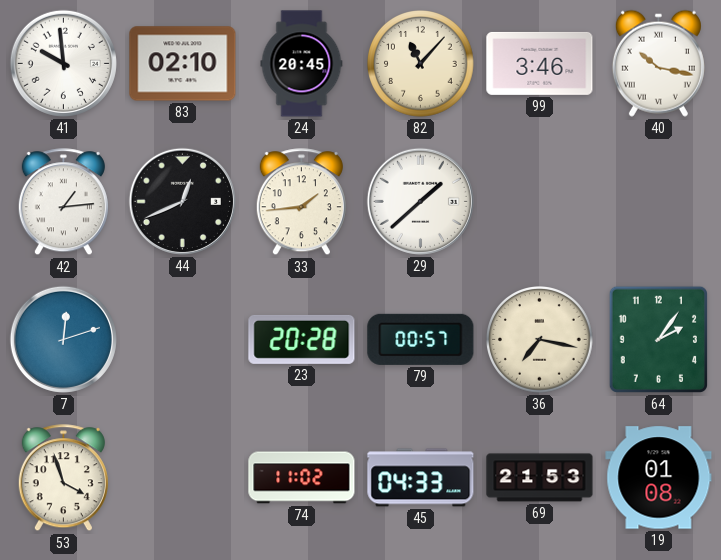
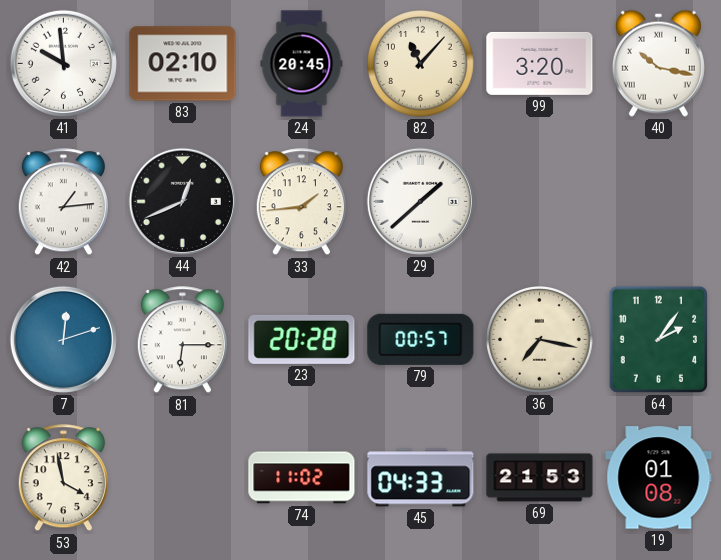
99: 3:46 -> 3:20
81: none -> 6:15
53: 3:57 -> 3:58
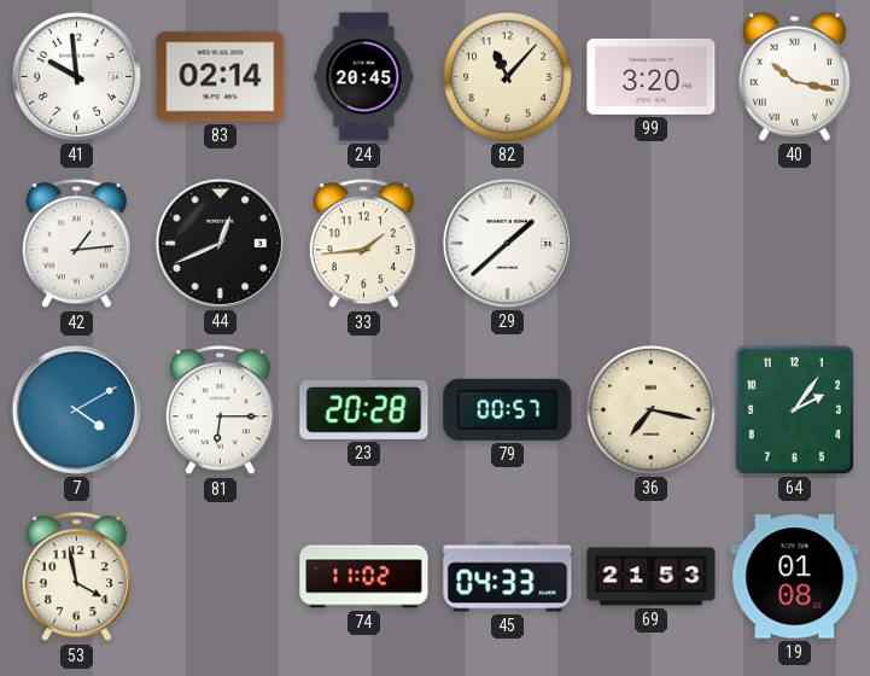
83: 02:10 -> 02:14
7: 12:12 -> 4:10
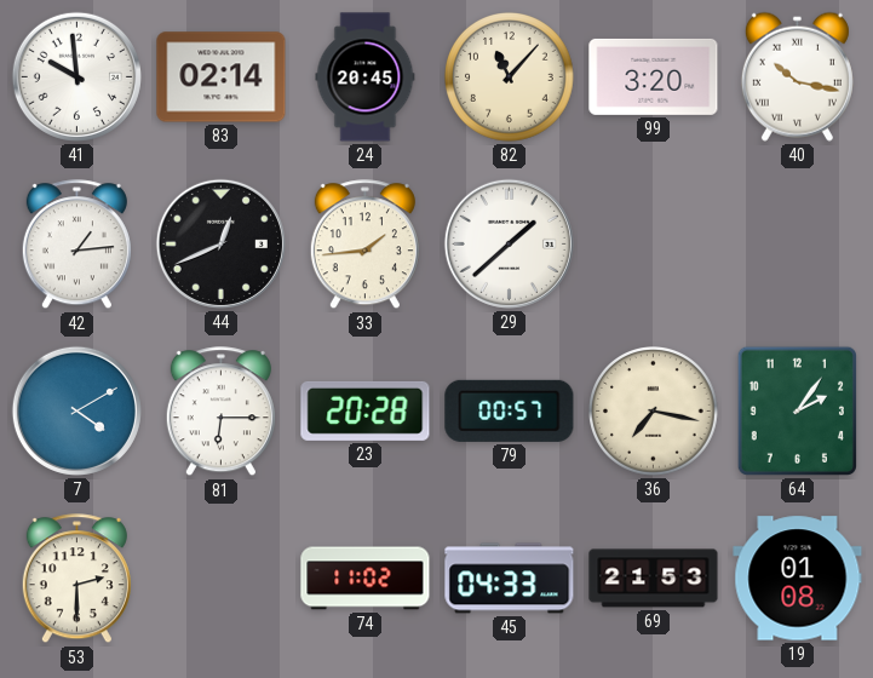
53: 3:58 -> 2:30
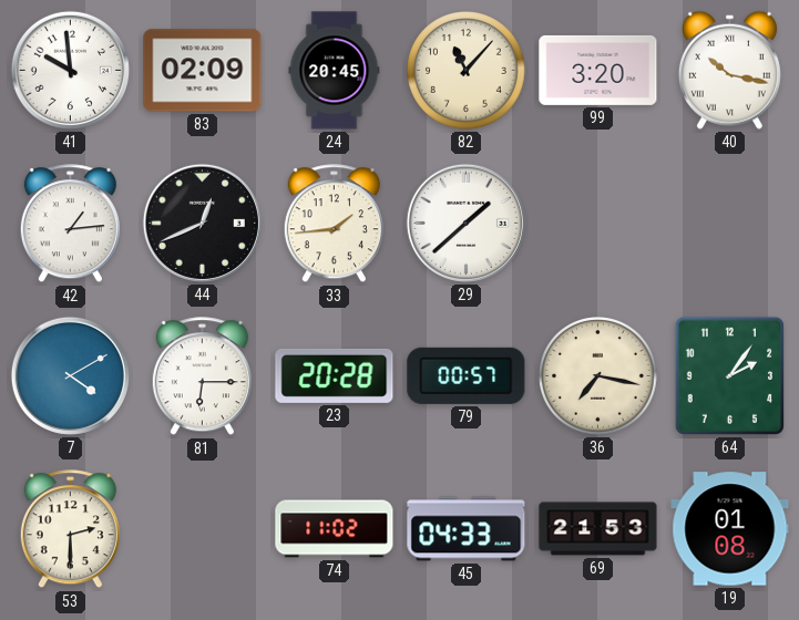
83: 02:14 -> 02:09
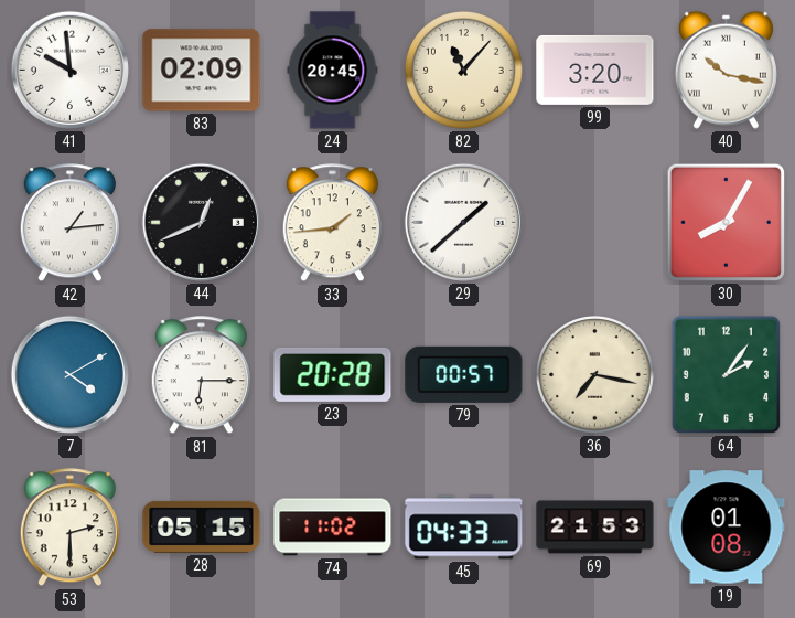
30: none -> 8:05
28: none -> 05:15
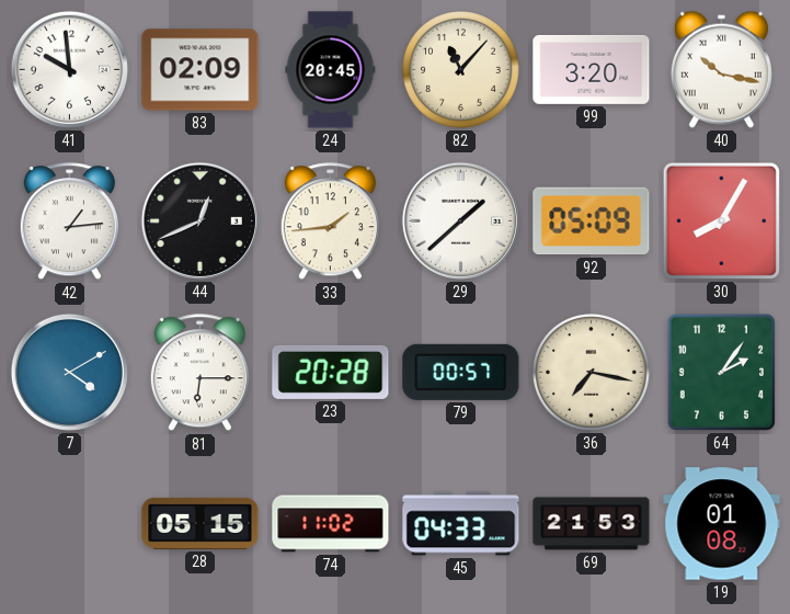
92: none -> 05:09
53: 2:30 -> none
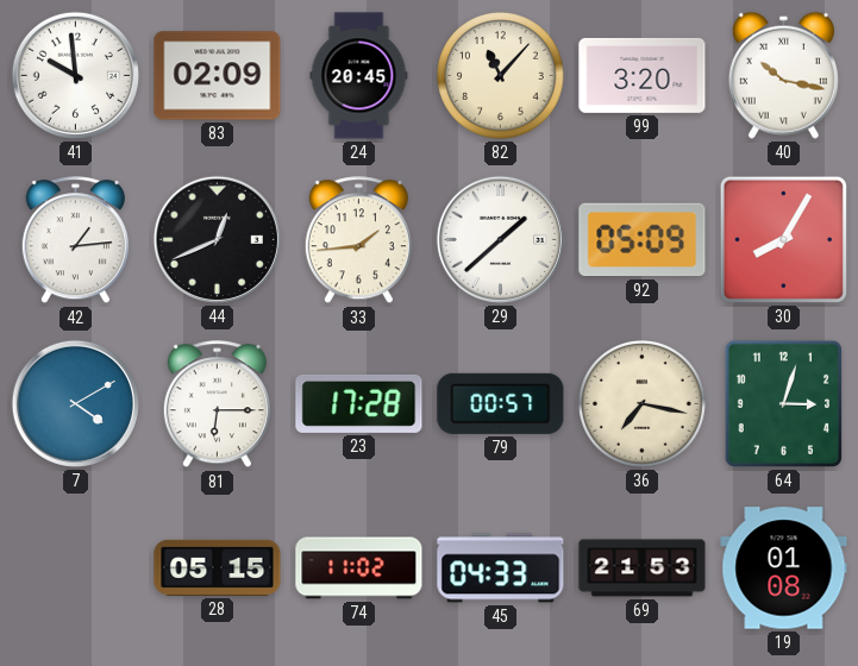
23: 20:28 -> 17:28
64: 2:06 -> 3:03
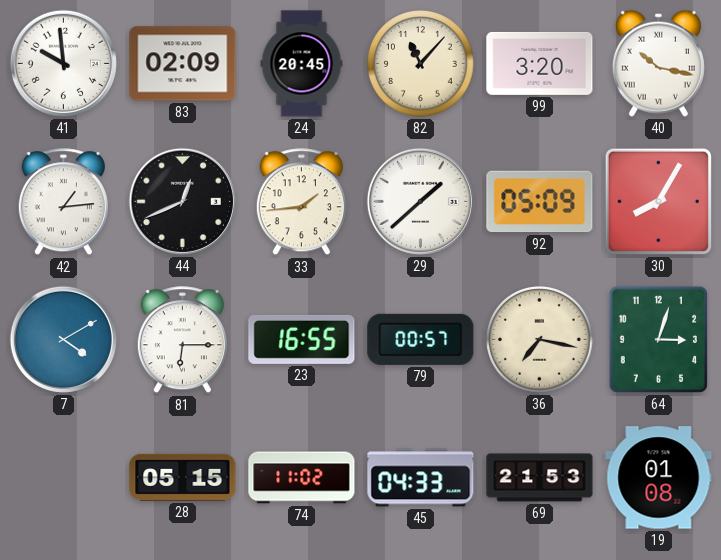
23: 17:28 -> 16:55
